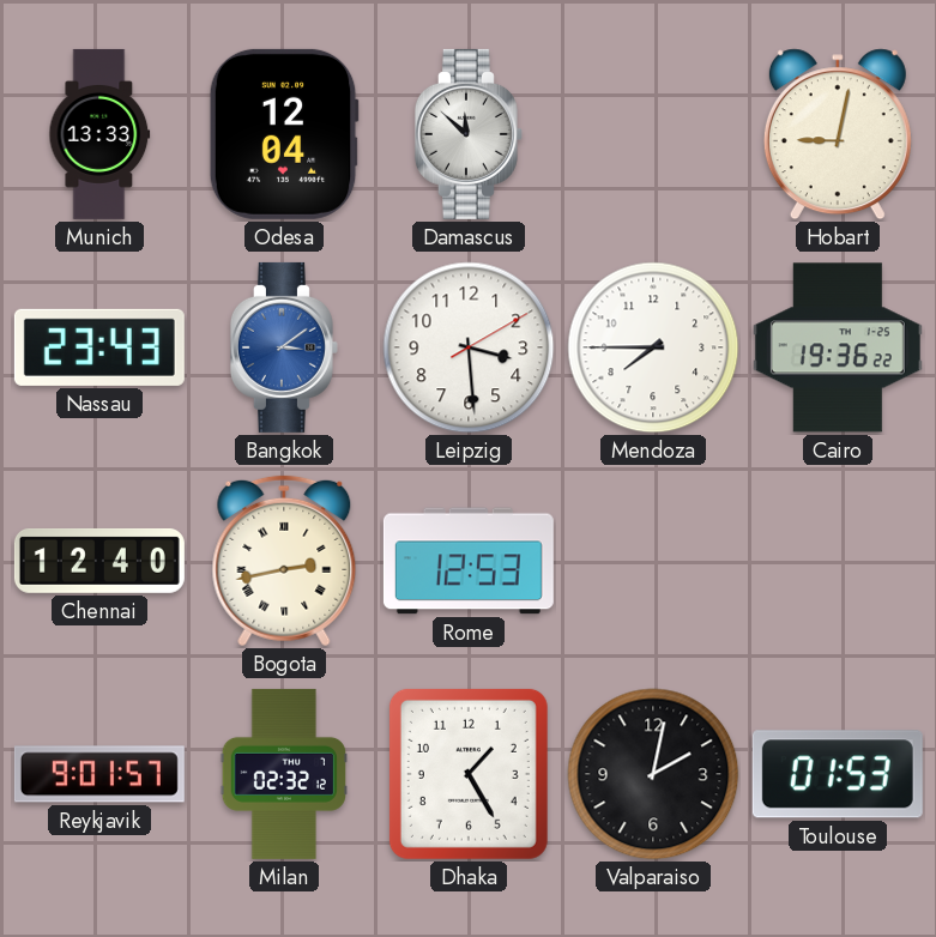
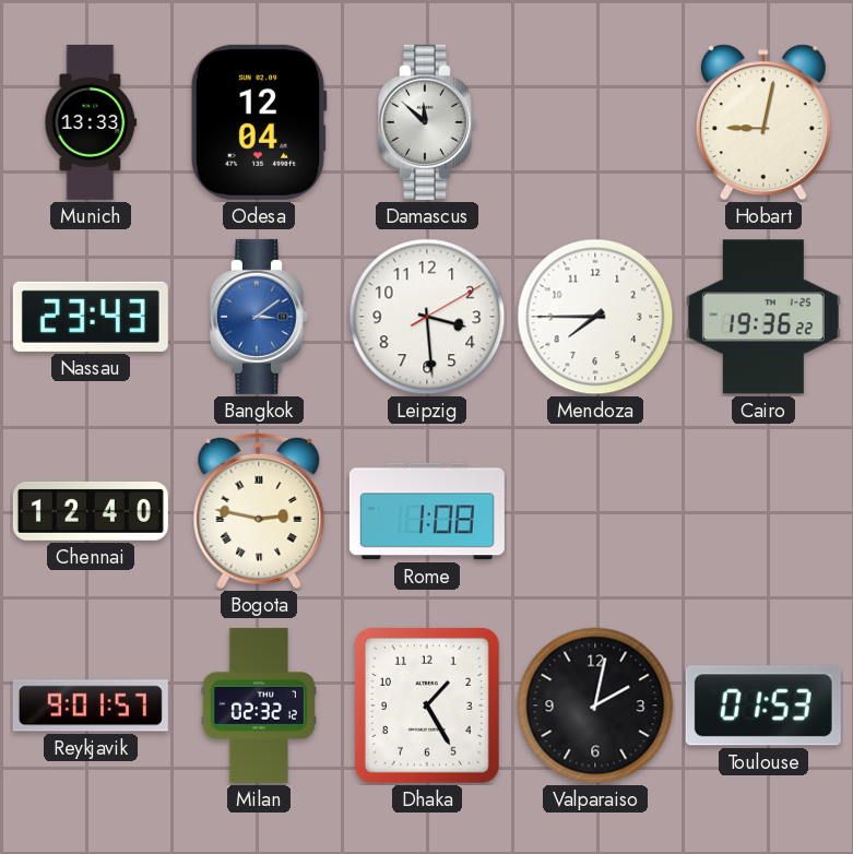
Bogota: 2:43 -> 2:47
Rome: 12:53 -> 1:08
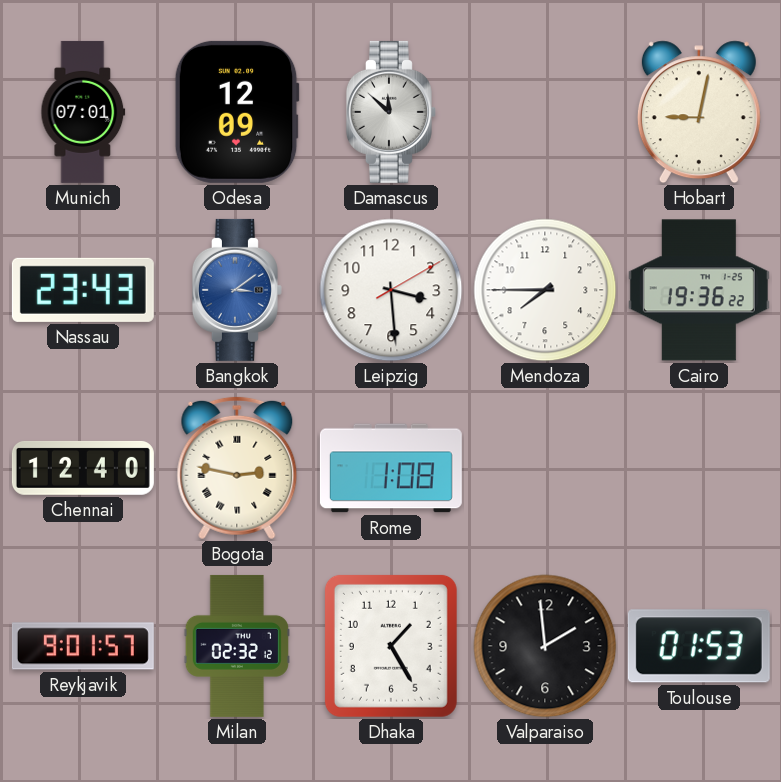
Munich: 13:33 -> 07:01
Odesa: 12:04 -> 12:09
Valparaiso: 2:02 -> 1:59
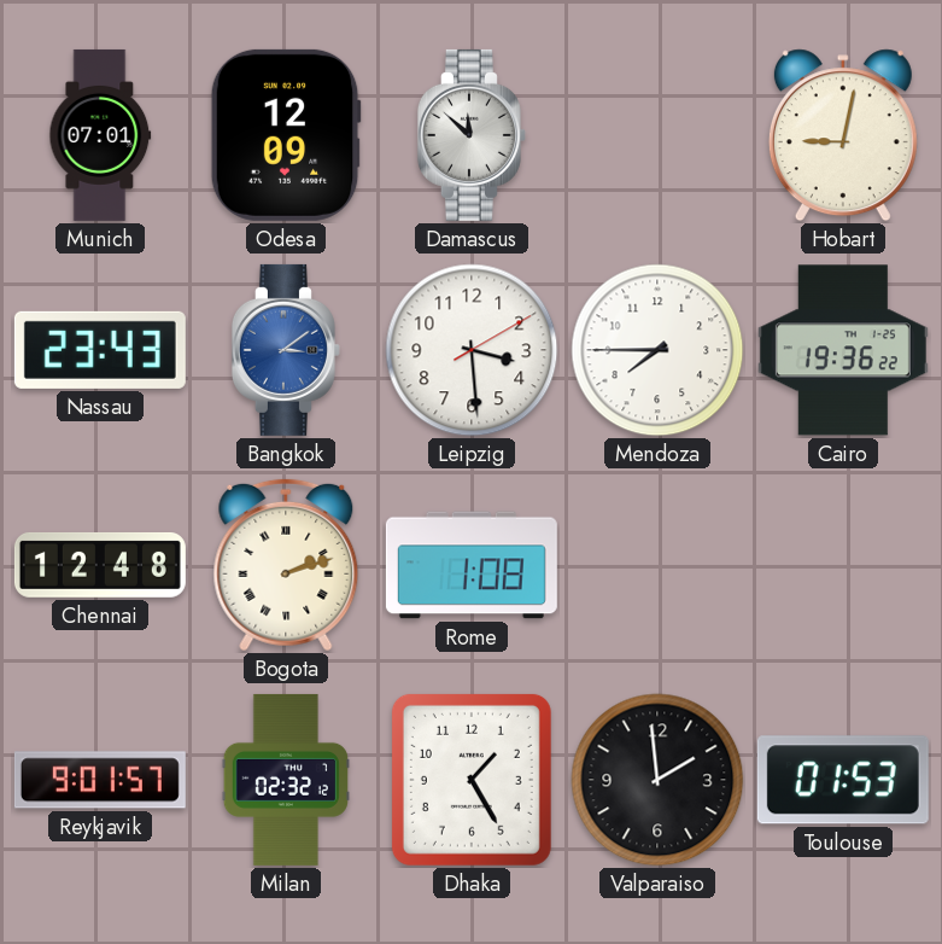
Chennai: 12:40 -> 12:48
Bogota: 2:47 -> 2:12
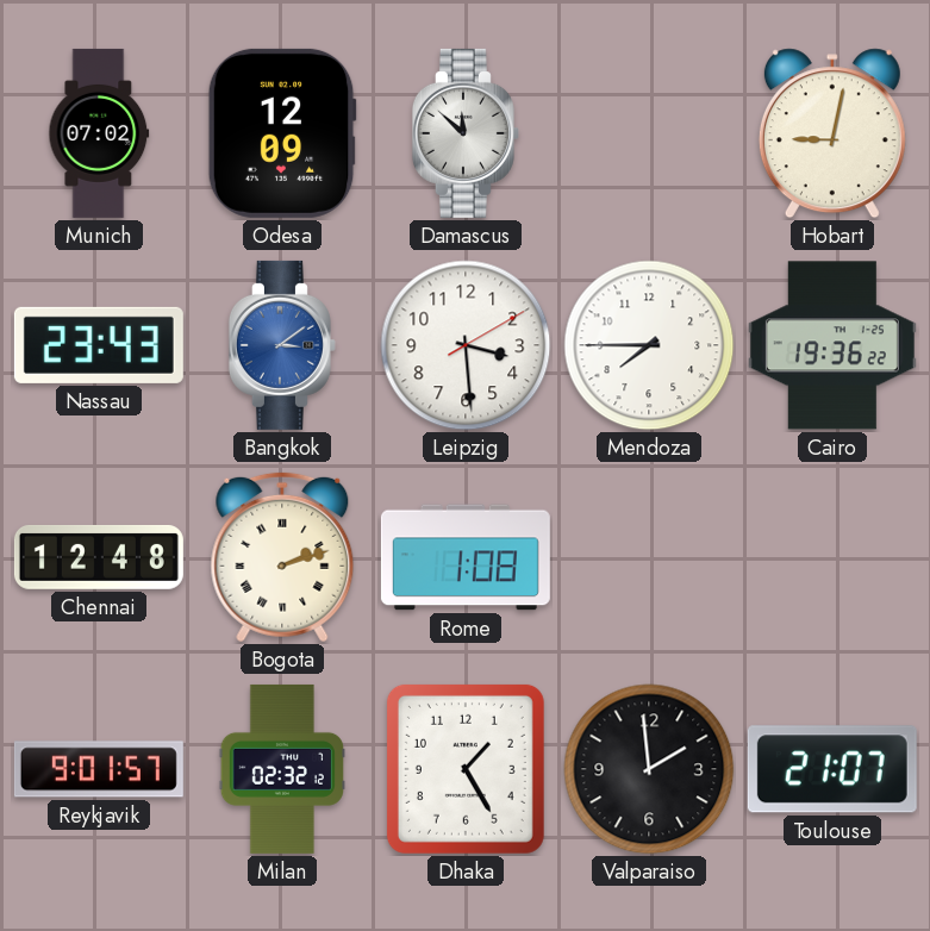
Munich: 07:01 -> 07:02
Toulouse: 01:53 -> 21:07
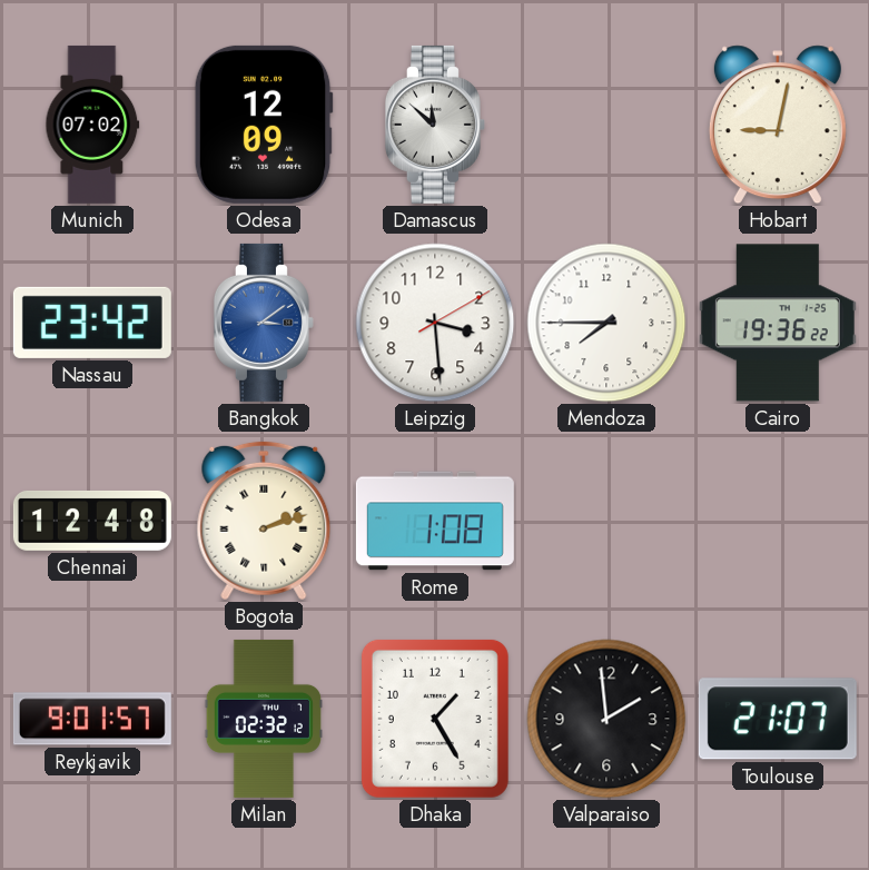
Nassau: 23:43 -> 23:42
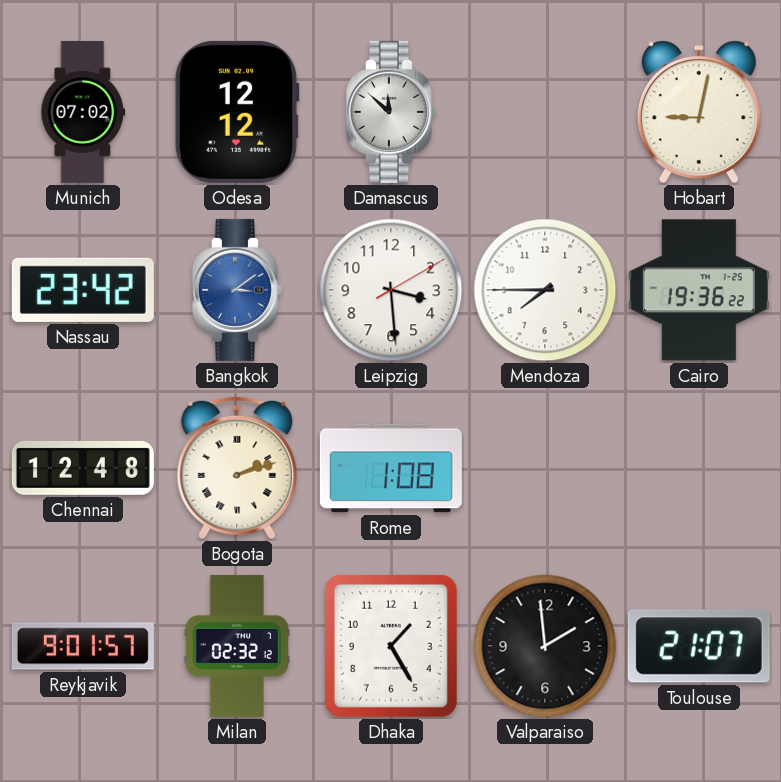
Odesa: 12:09 -> 12:12
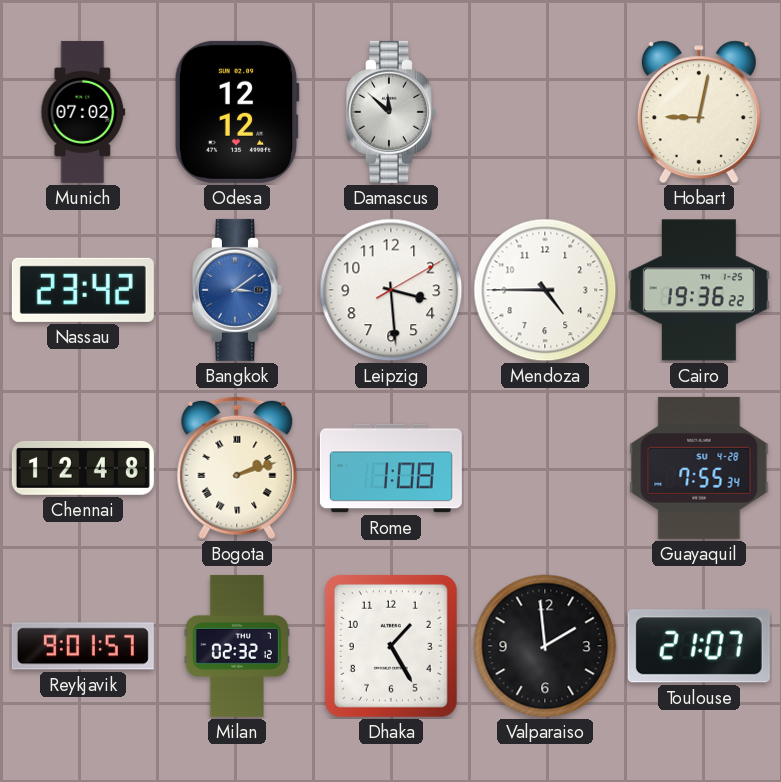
Mendoza: 7:45 -> 4:45
Guayaquil: none -> 7:55
